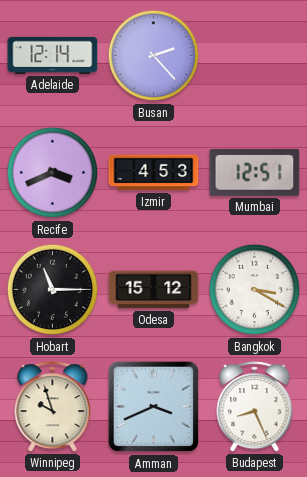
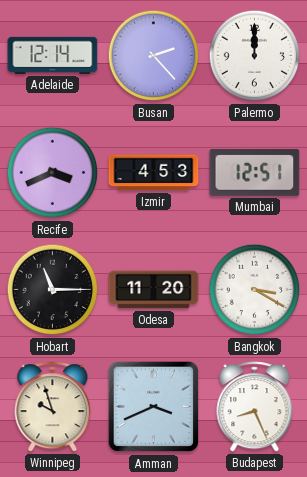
Palermo: none -> 12:00
Odesa: 15:12 -> 11:20
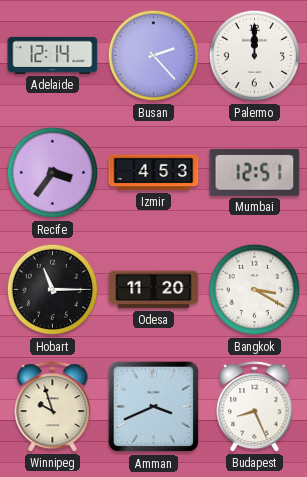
Recife: 3:41 -> 3:36
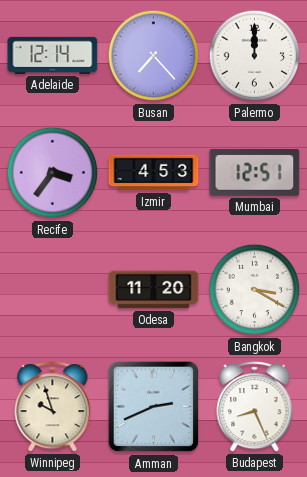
Busan: 2:23 -> 7:23
Hobart: 11:15 -> none
Amman: 3:41 -> 2:41
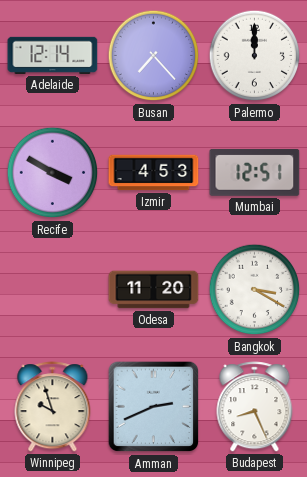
Recife: 3:36 -> 3:50
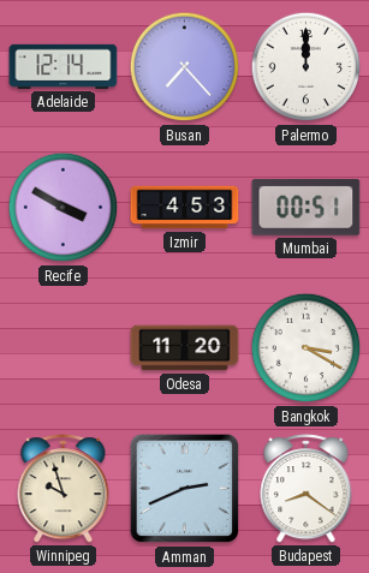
Mumbai: 12:51 -> 00:51
Budapest: 8:26 -> 8:21
